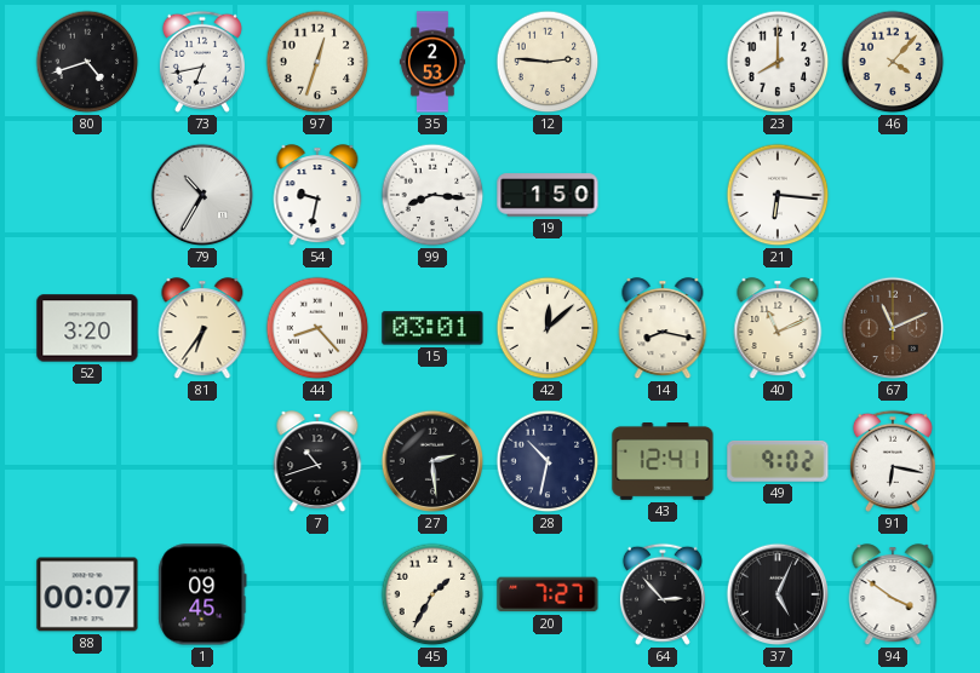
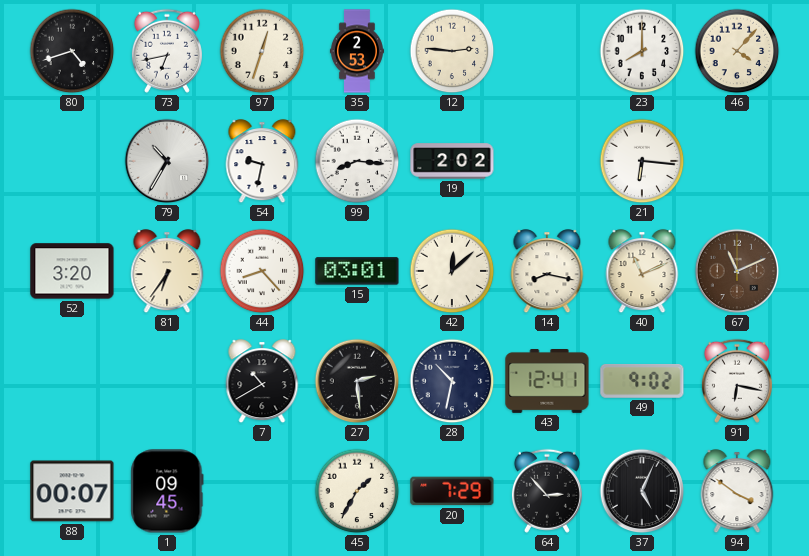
19: 1:50 -> 2:02
7: 10:42 -> 10:40
20: 7:27 -> 7:29
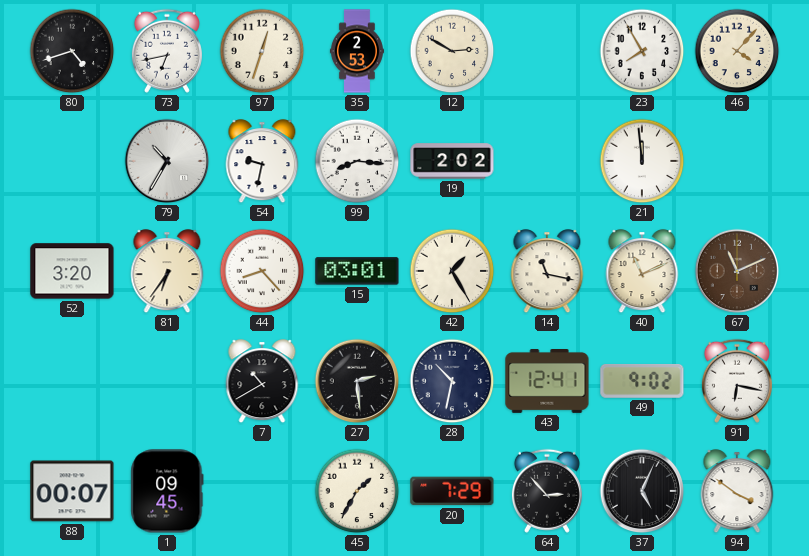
12: 2:46 -> 2:50
23: 8:00 -> 7:55
21: 6:16 -> 11:59
42: 12:08 -> 1:25
14: 8:17 -> 11:17
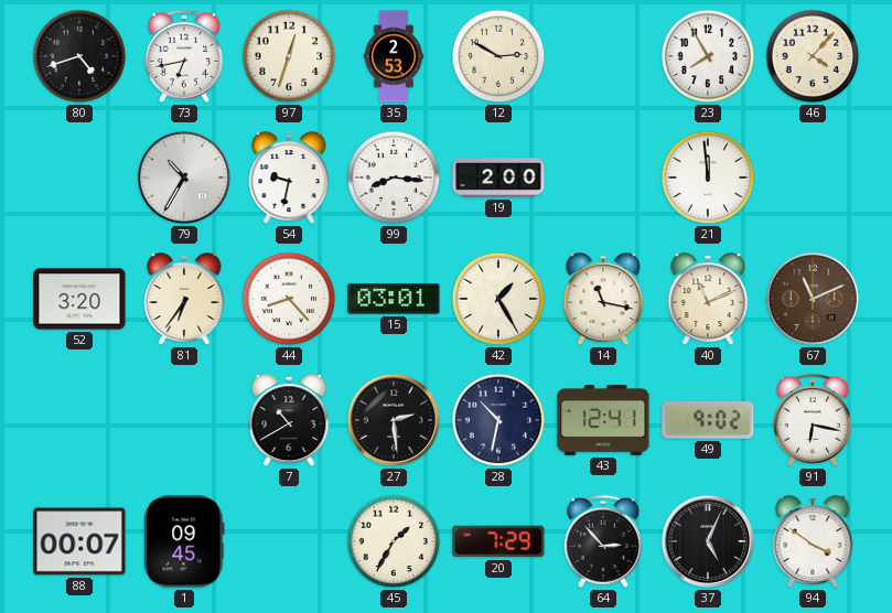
19: 2:02 -> 2:00
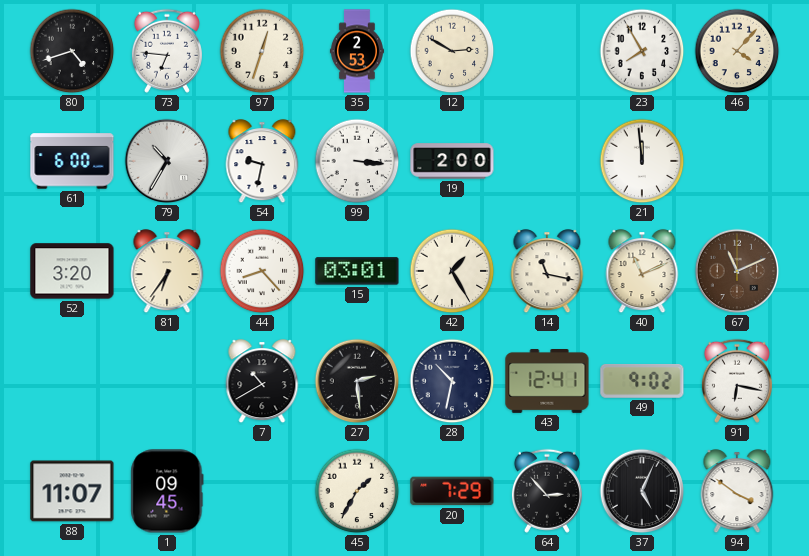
73: 6:43 -> 6:46
61: none -> 6:00
99: 8:16 -> 3:16
88: 00:07 -> 11:07
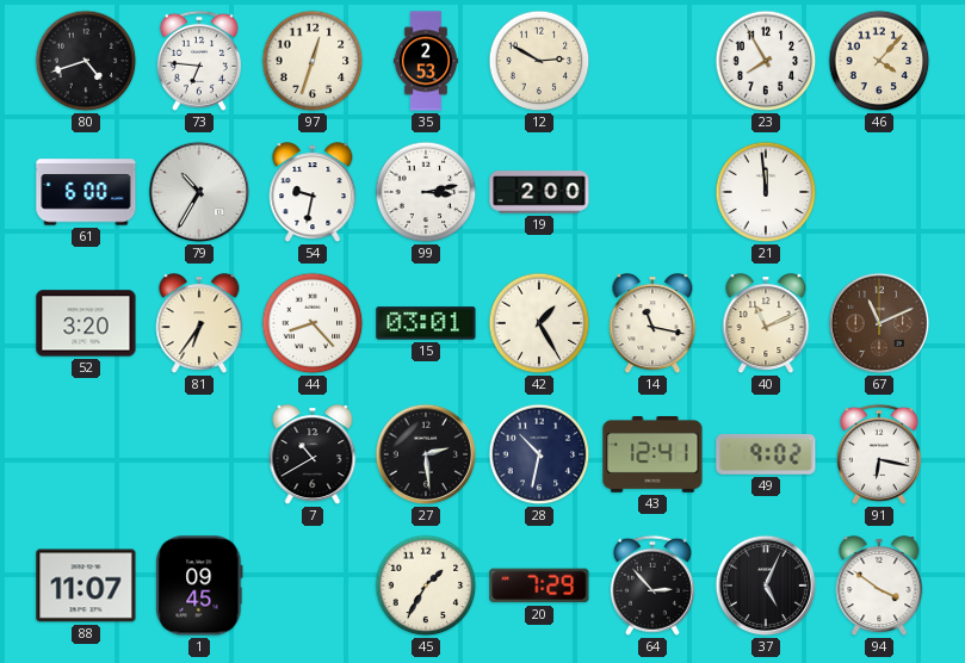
99: 3:16 -> 3:13
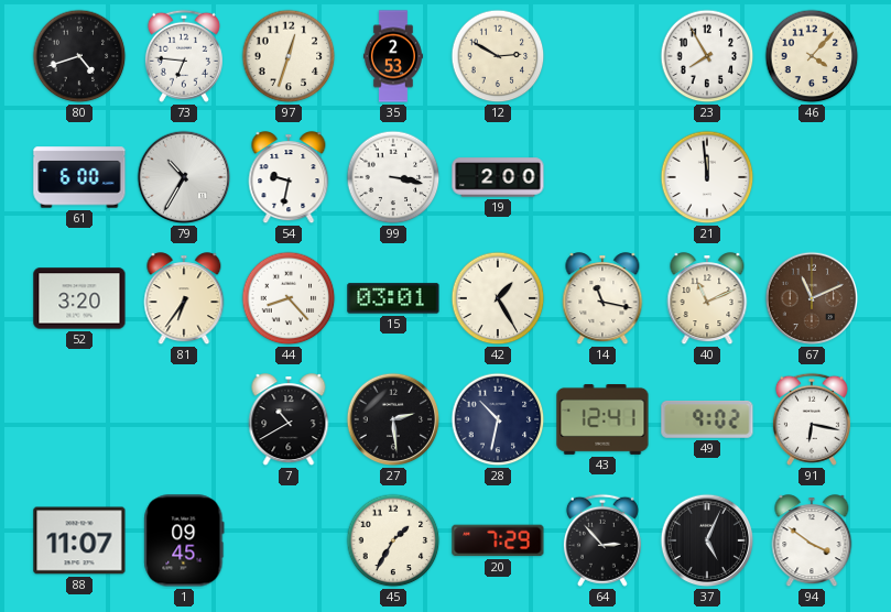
99: 3:13 -> 3:17
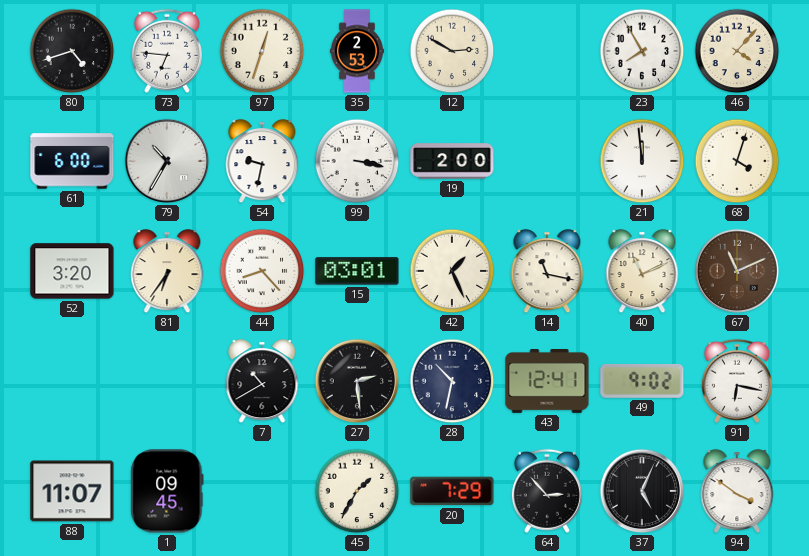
68: none -> 4:03
42: 1:25 -> 1:26
